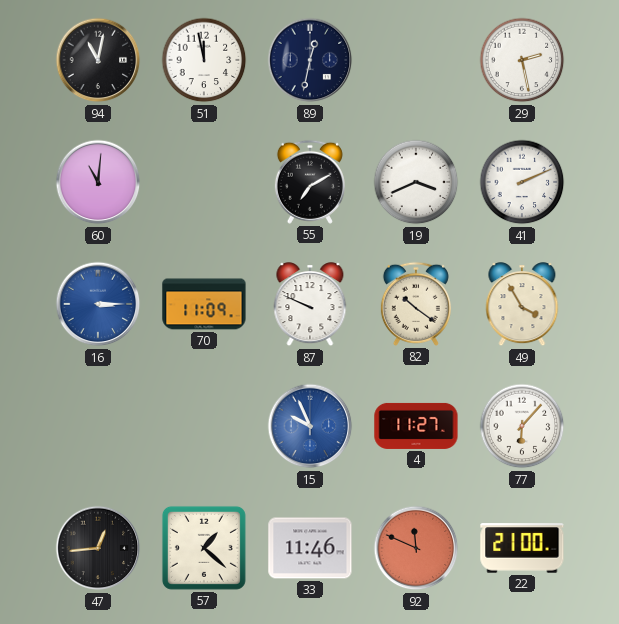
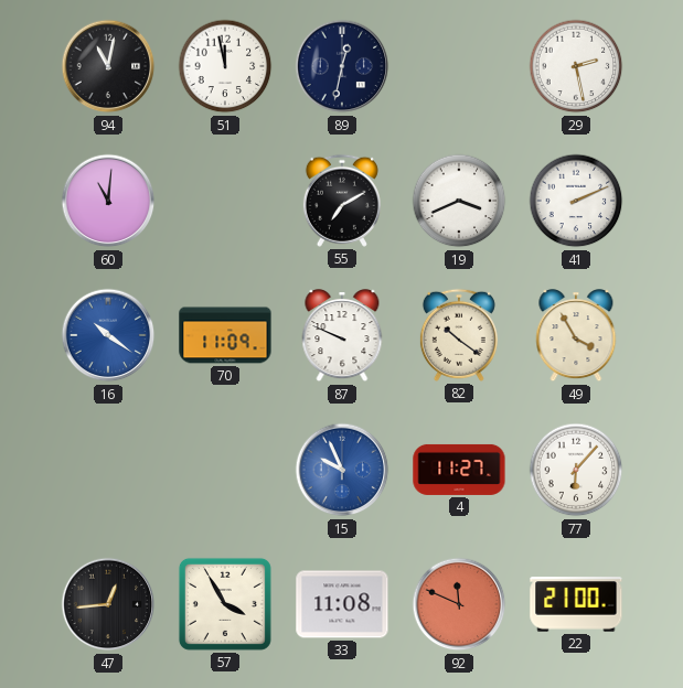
16: 3:15 -> 10:21
57: 1:22 -> 3:55
33: 11:46 -> 11:08
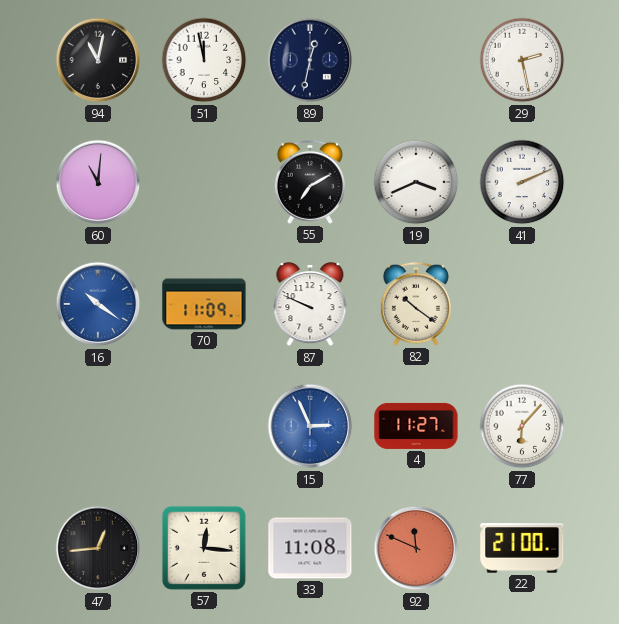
49: 3:55 -> none
15: 9:56 -> 2:56
57: 3:55 -> 12:16
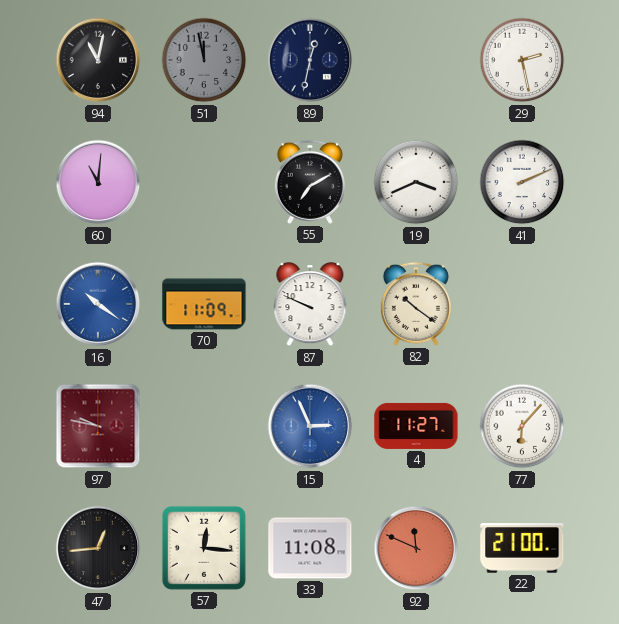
51 dial: white -> grey
97: none -> 9:47
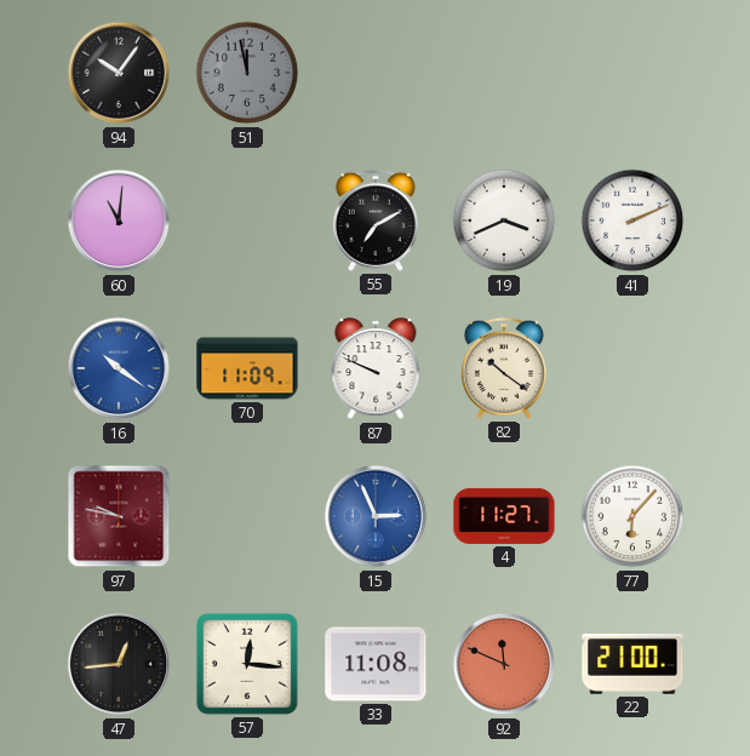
94: 11:02 -> 10:06
89: 12:32 -> none
29: 2:28 -> none
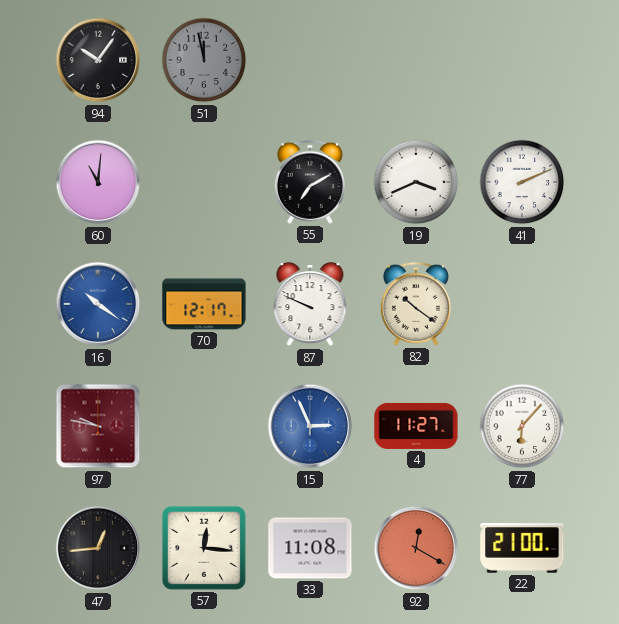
70: 11:09 -> 12:17
92: 11:49 -> 12:20
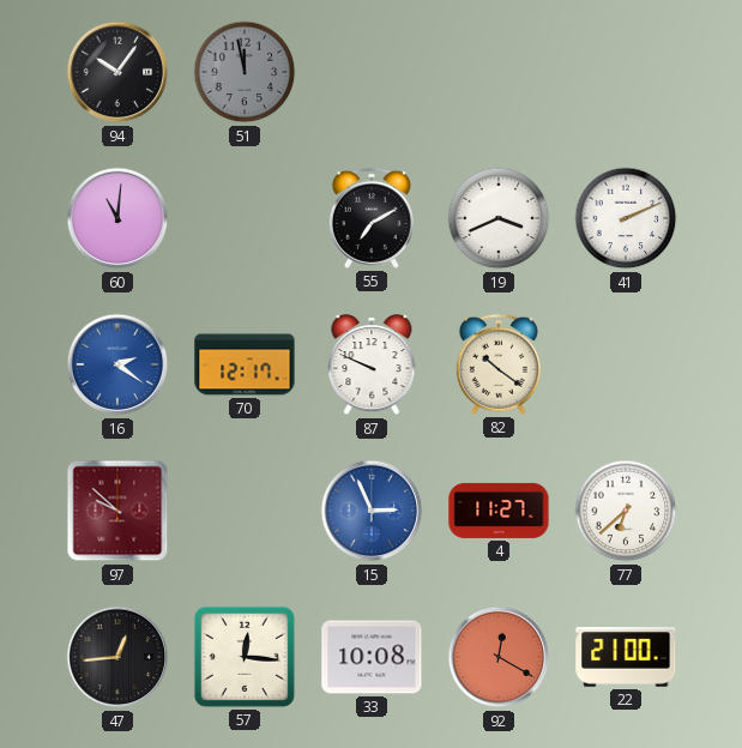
16: 10:21 -> 2:21
97: 9:47 -> 9:52
77: 6:07 -> 6:38
33: 11:08 -> 10:08
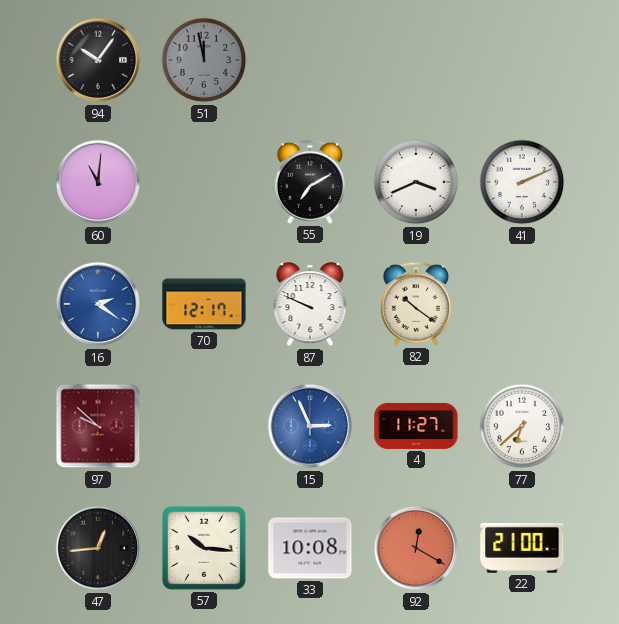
57: 12:16 -> 10:16
